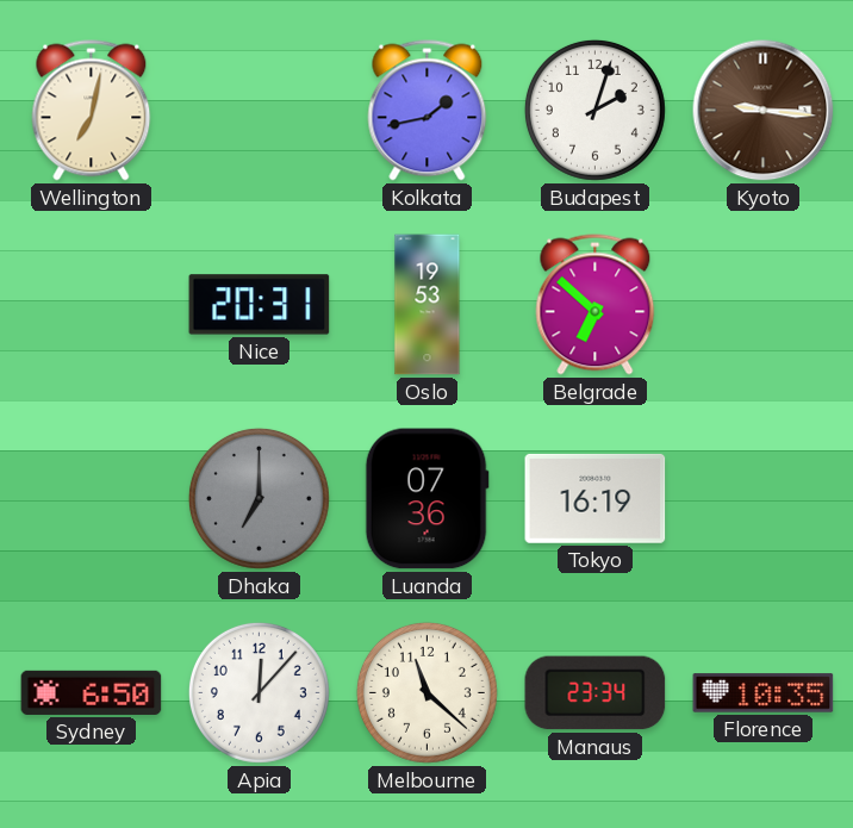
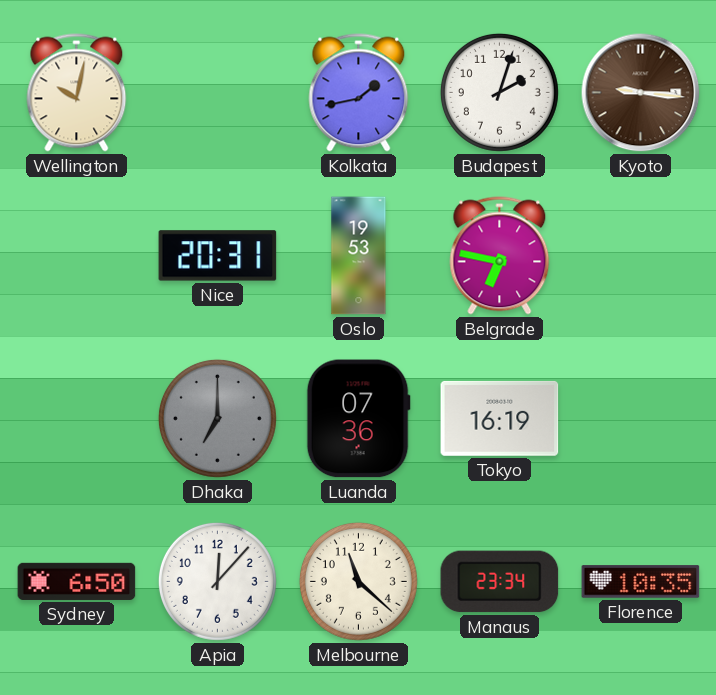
Wellington: 7:02 -> 10:02
Belgrade: 6:52 -> 6:47
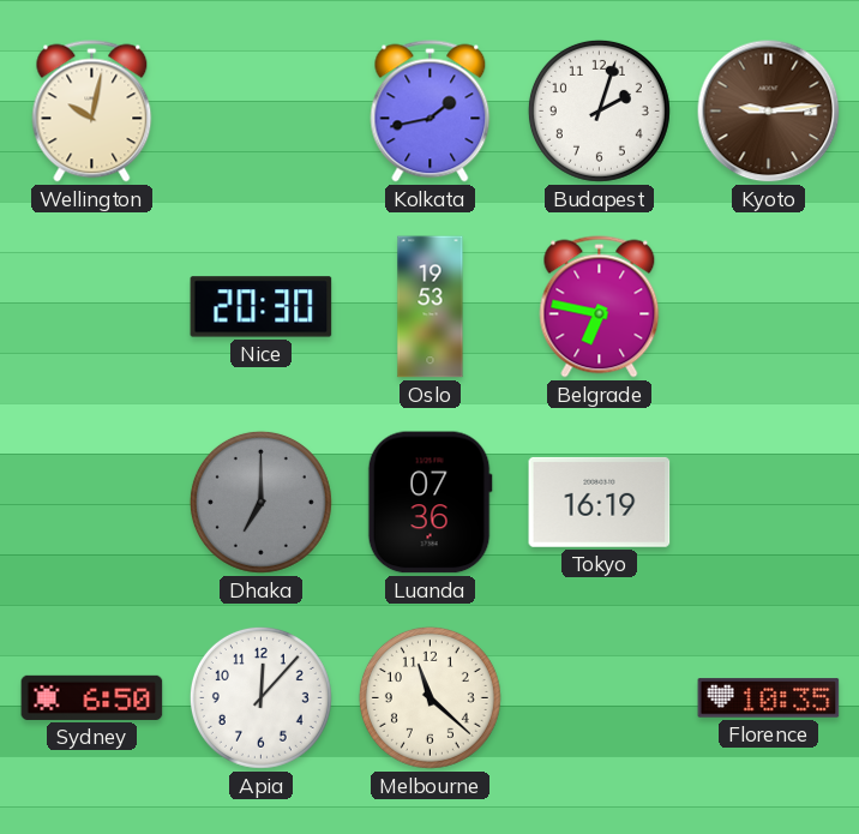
Kyoto: 9:16 -> 9:14
Nice: 20:31 -> 20:30
Manaus: 23:34 -> none
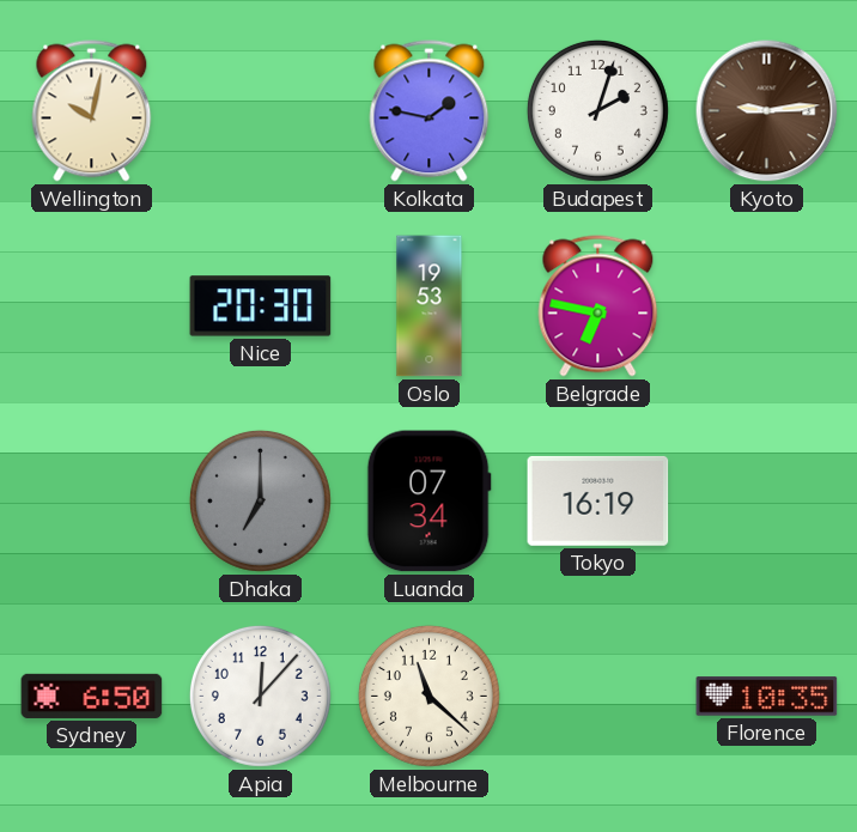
Kolkata: 1:43 -> 1:47
Luanda: 07:36 -> 07:34
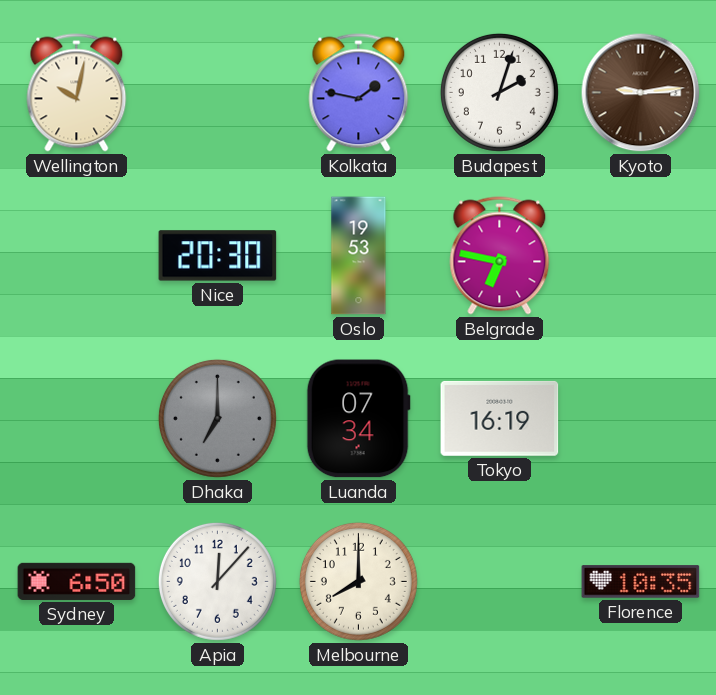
Melbourne: 11:22 -> 8:00
